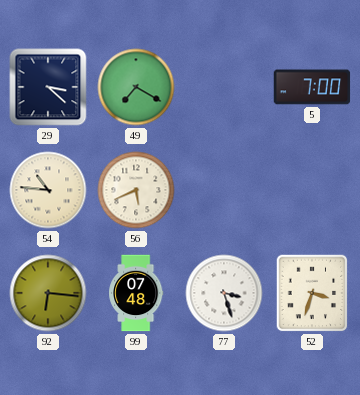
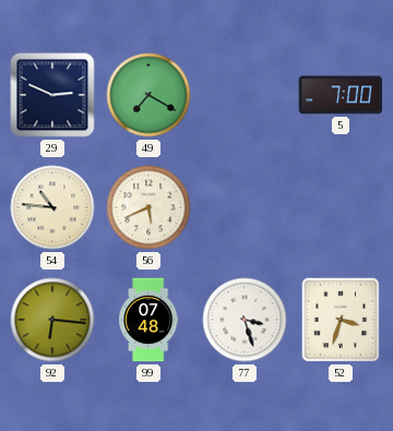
29: 3:22 -> 2:49
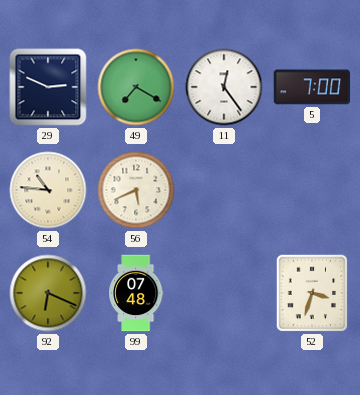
11: none -> 12:24
92: 6:16 -> 6:19
77: 3:27 -> none
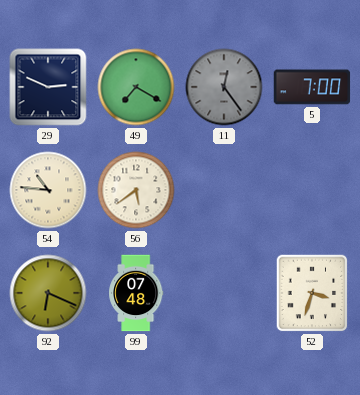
11 dial: white -> grey
56: 5:41 -> 5:39
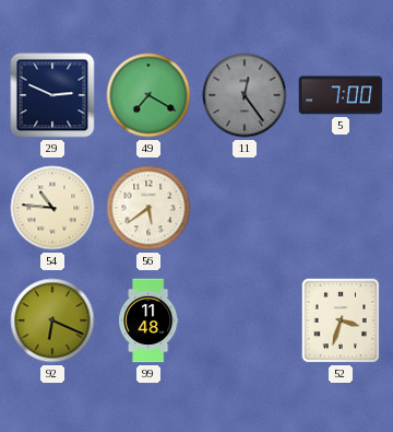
99: 07:48 -> 11:48
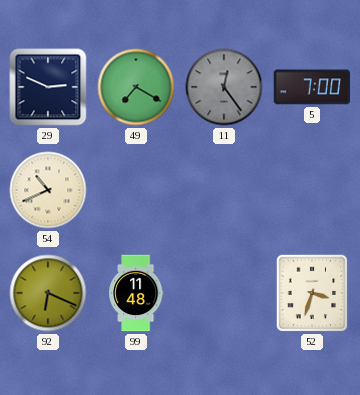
54: 10:46 -> 10:41
56: 5:39 -> none
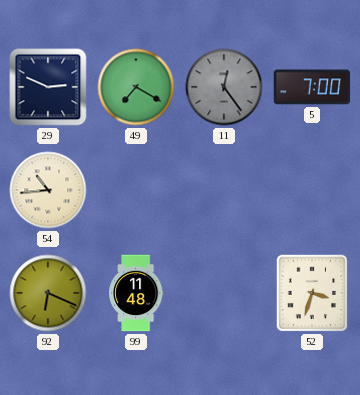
54: 10:41 -> 10:44
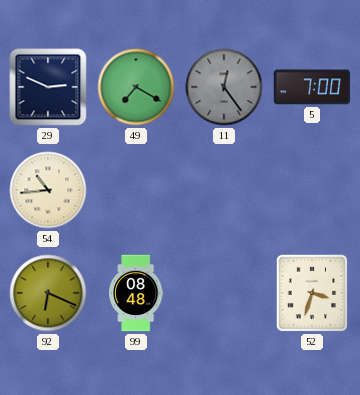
99: 11:48 -> 08:48
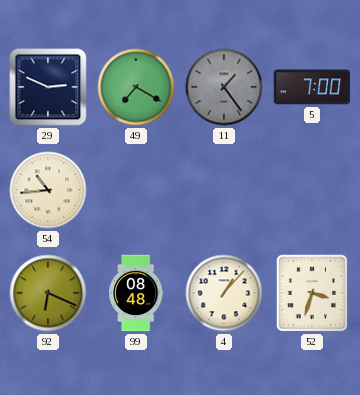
11: 12:24 -> 1:24
4: none -> 1:07
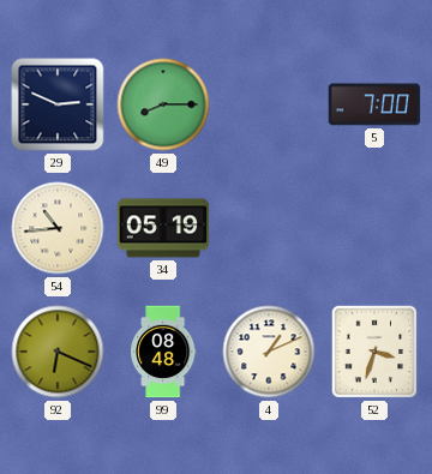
49: 7:20 -> 8:15
11: 1:24 -> none
34: none -> 05:19
4: 1:07 -> 1:11
